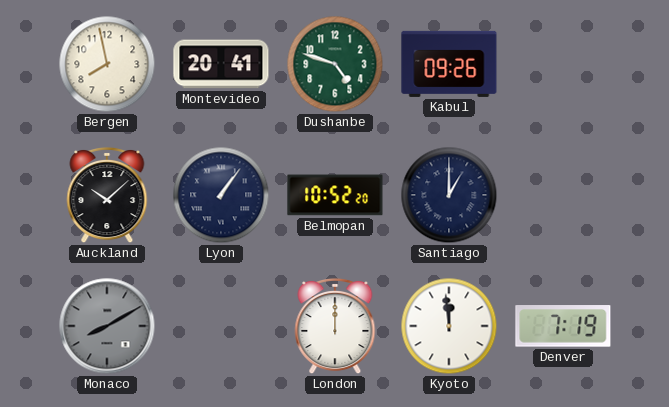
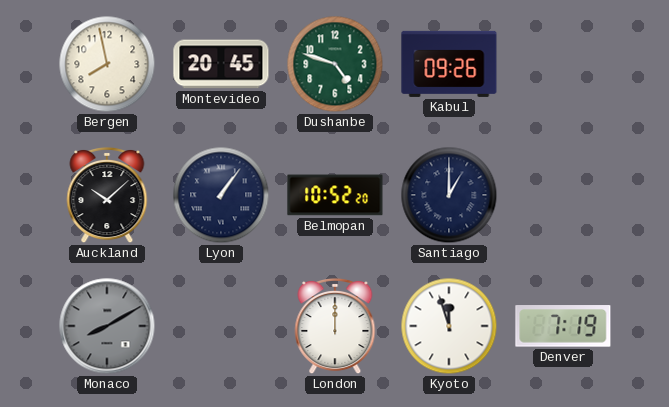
Montevideo: 20:41 -> 20:45
Kyoto: 11:59 -> 11:57
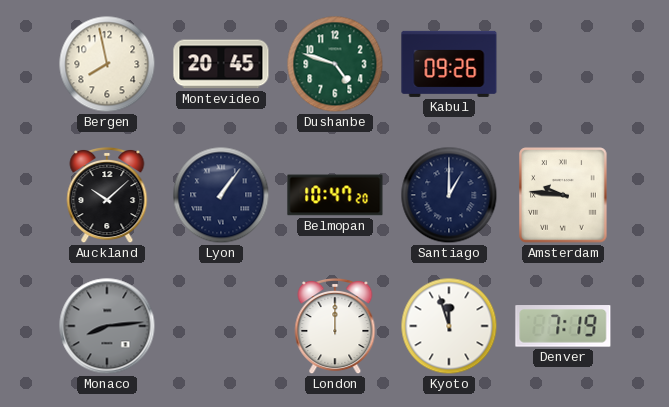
Belmopan: 10:52 -> 10:47
Amsterdam: none -> 9:46
Monaco: 8:10 -> 8:14
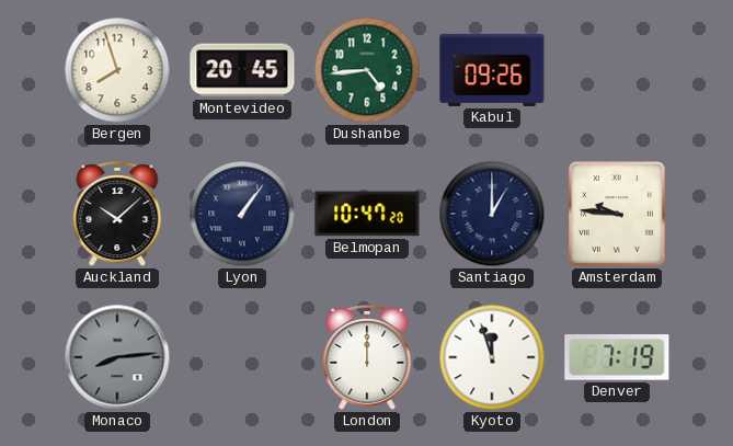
Bergen: 7:58 -> 7:57
Dushanbe: 4:48 -> 4:44
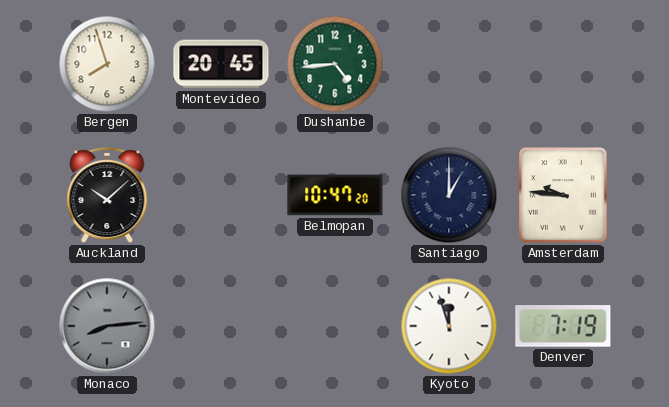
Kabul: 09:26 -> none
Lyon: 1:06 -> none
London: 12:00 -> none
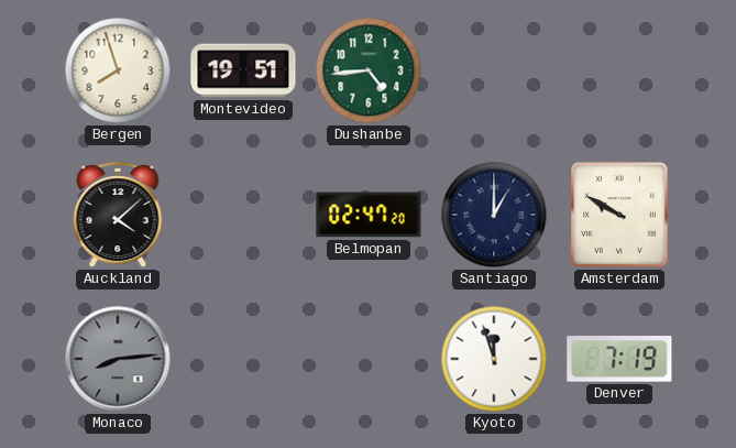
Montevideo: 20:45 -> 19:51
Auckland: 10:08 -> 4:08
Belmopan: 10:47 -> 02:47
Amsterdam: 9:46 -> 9:50
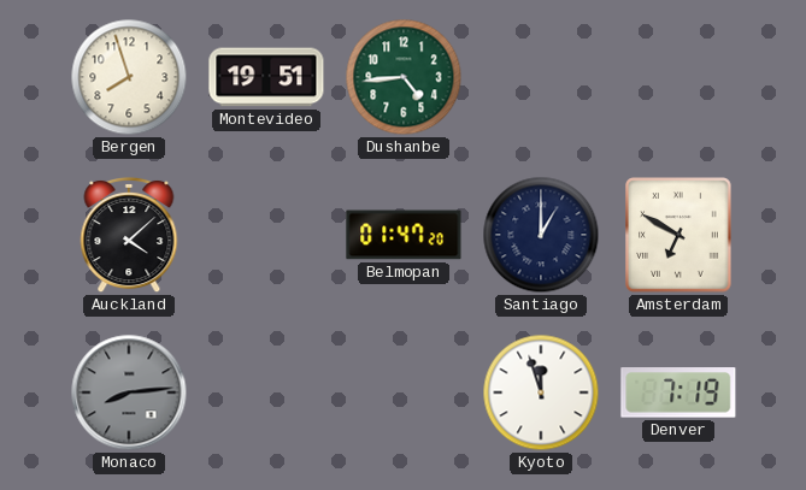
Belmopan: 02:47 -> 01:47
Amsterdam: 9:50 -> 6:50
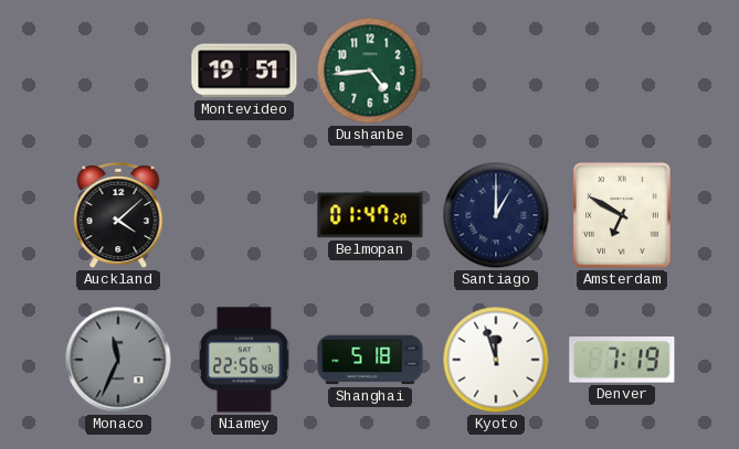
Bergen: 7:57 -> none
Monaco: 8:14 -> 11:34
Niamey: none -> 22:56
Shanghai: none -> 5:18
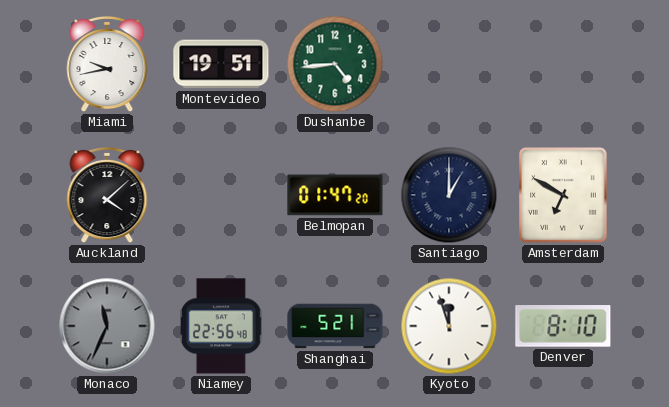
Miami: none -> 9:43
Shanghai: 5:18 -> 5:21
Denver: 7:19 -> 8:10
